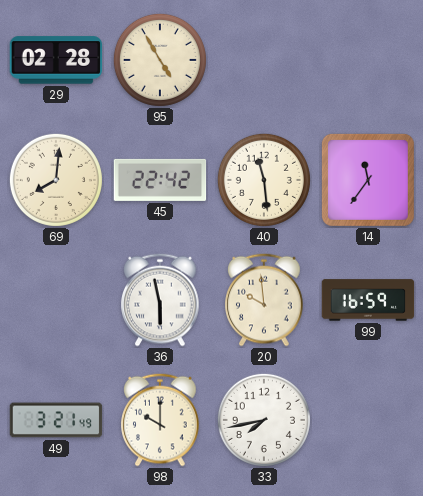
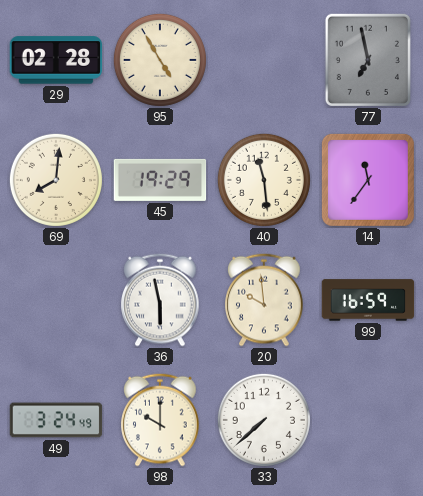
77: none -> 6:58
45: 22:42 -> 19:29
49: 3:21 -> 3:24
33: 7:43 -> 7:38
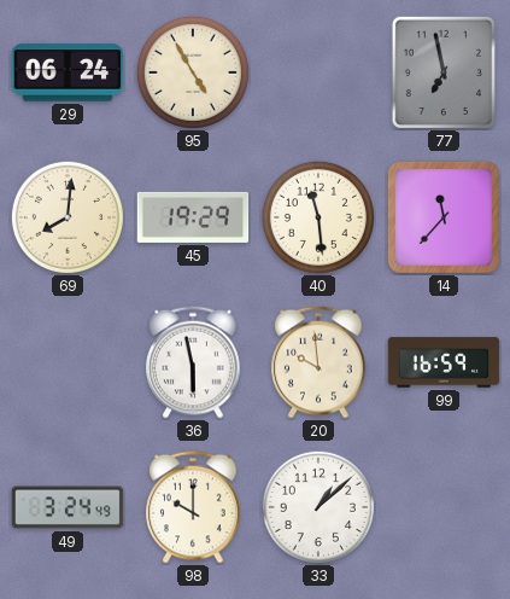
29: 02:28 -> 06:24
14: 11:36 -> 11:37
33: 7:38 -> 1:08
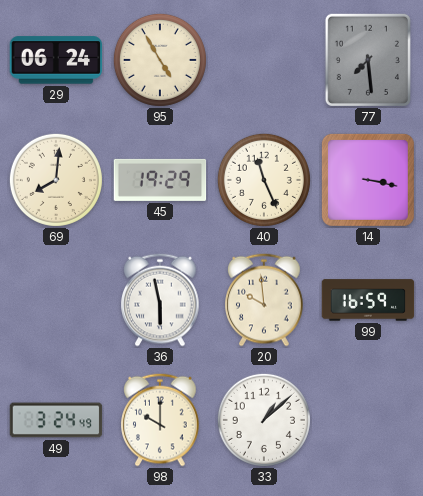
77: 6:58 -> 7:29
40: 11:29 -> 11:26
14: 11:37 -> 3:17
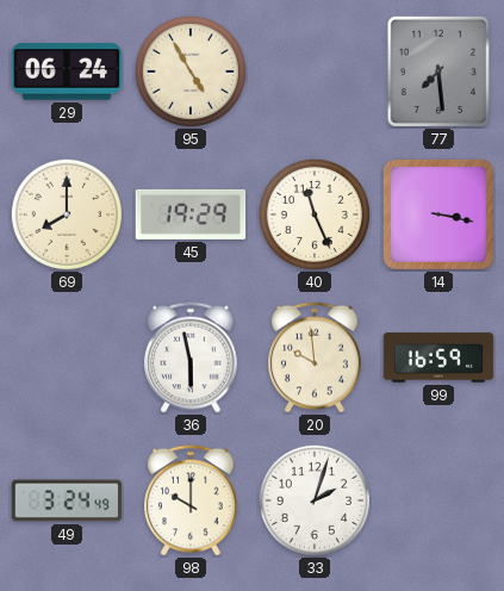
69: 8:01 -> 8:00
33: 1:08 -> 2:03
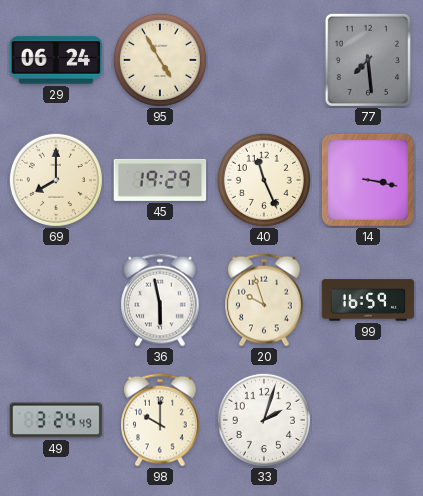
20: 9:59 -> 9:57
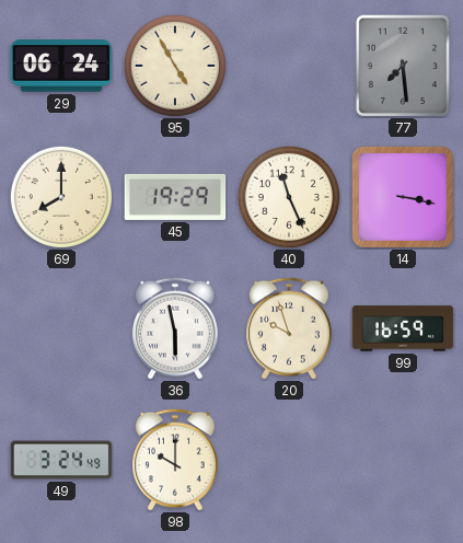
33: 2:03 -> none
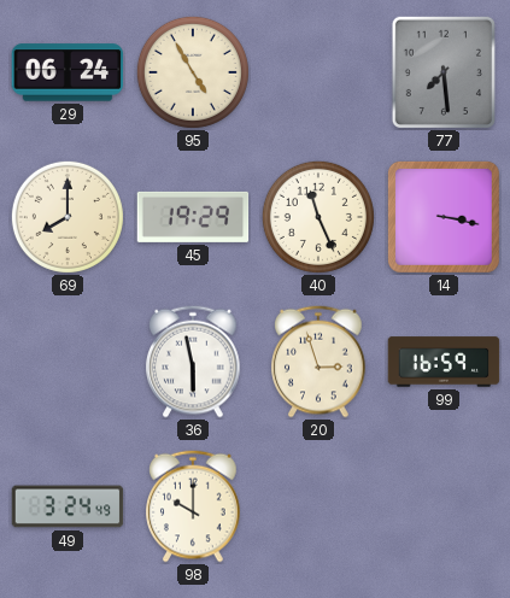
20: 9:57 -> 2:57
